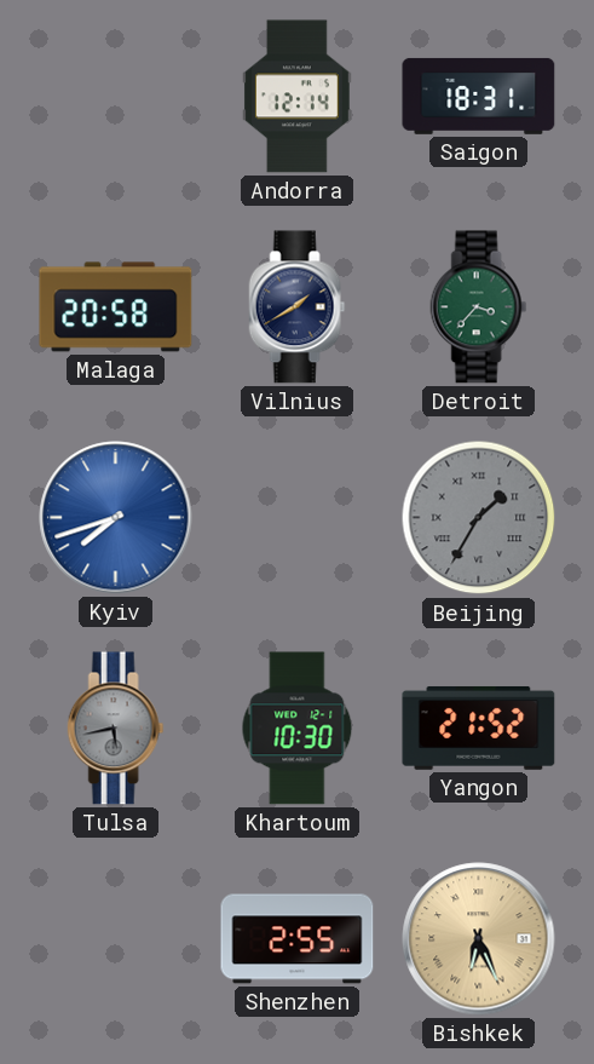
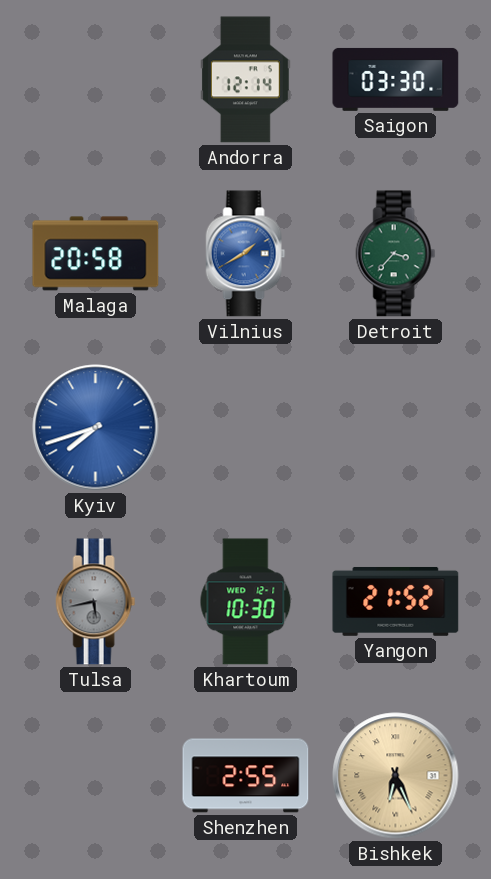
Saigon: 18:31 -> 03:30
Vilnius dial: navy -> blue
Beijing: 1:35 -> none
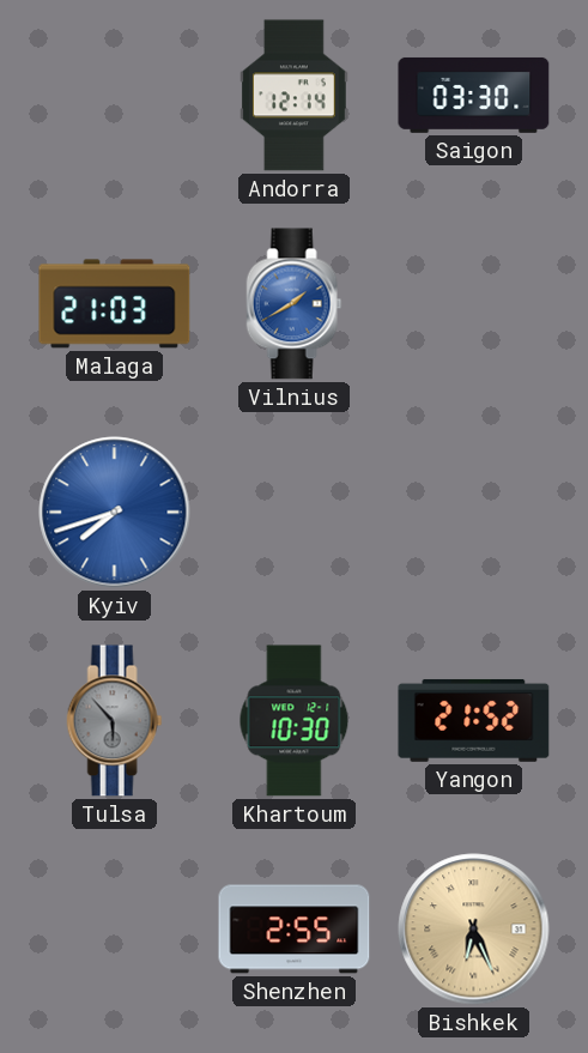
Malaga: 20:58 -> 21:03
Detroit: 3:37 -> none
Tulsa: 5:43 -> 5:53
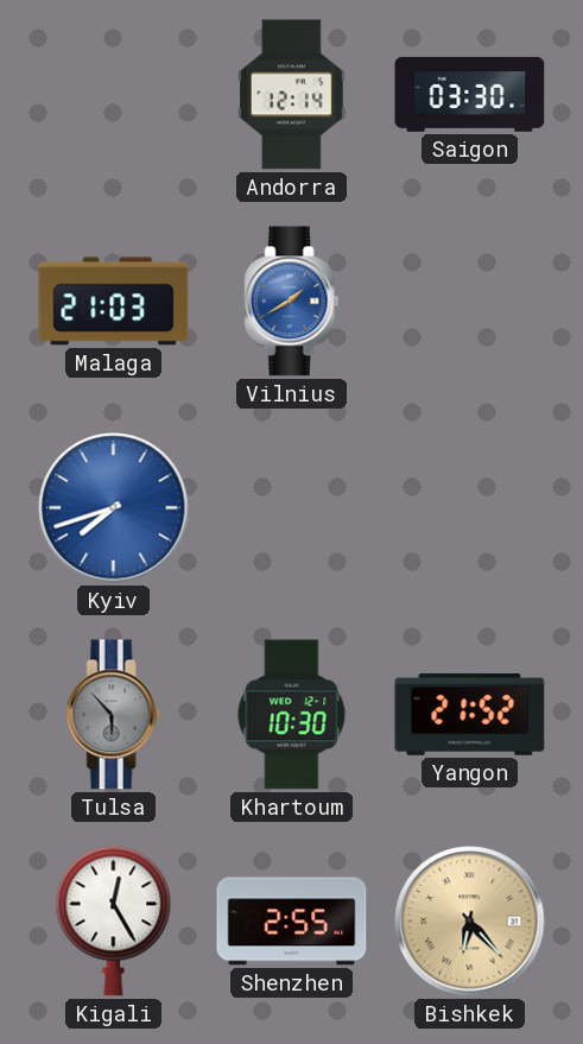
Kigali: none -> 12:25
Bishkek: 6:26 -> 6:23
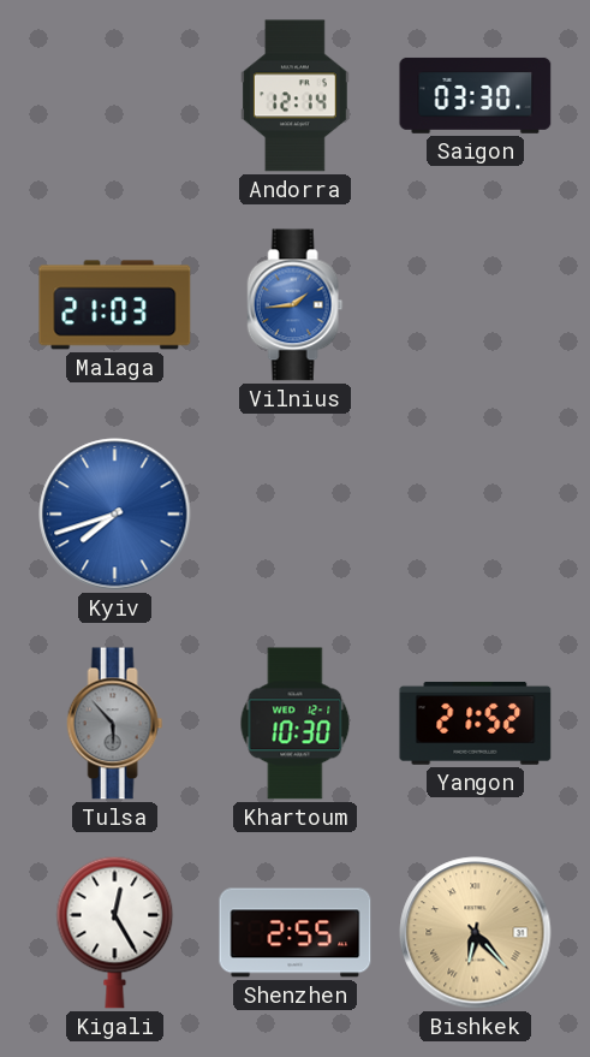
Vilnius: 1:40 -> 1:44
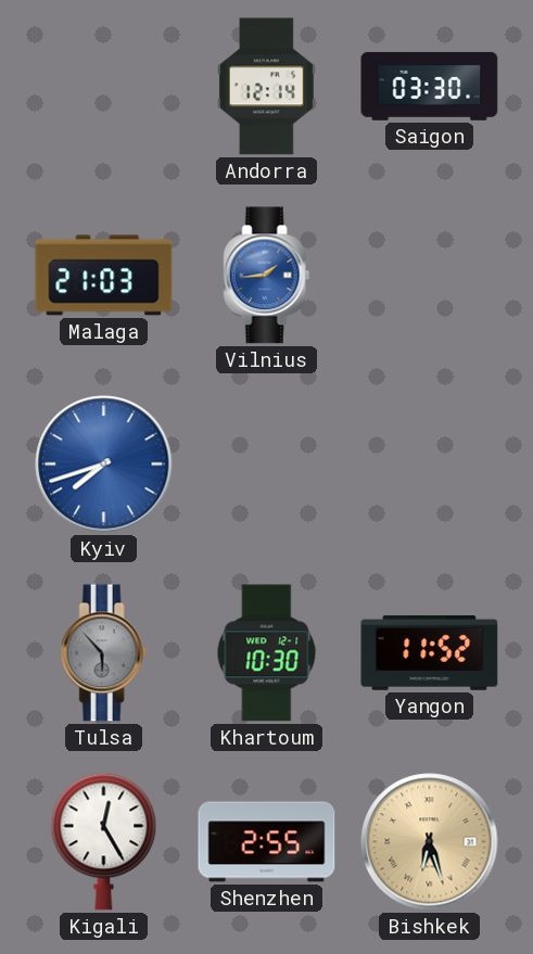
Yangon: 21:52 -> 11:52
Bishkek: 6:23 -> 6:27
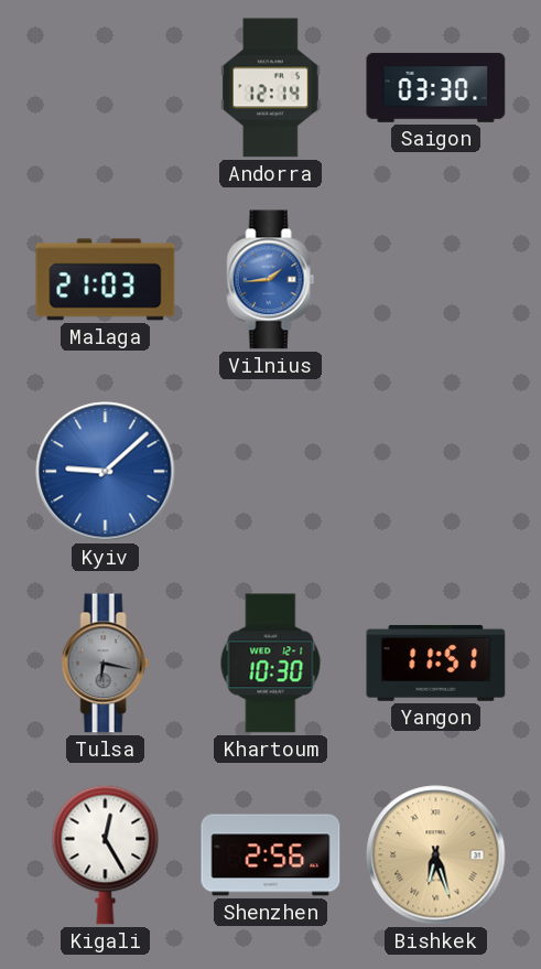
Kyiv: 7:42 -> 9:08
Tulsa: 5:53 -> 6:17
Yangon: 11:52 -> 11:51
Shenzhen: 2:55 -> 2:56
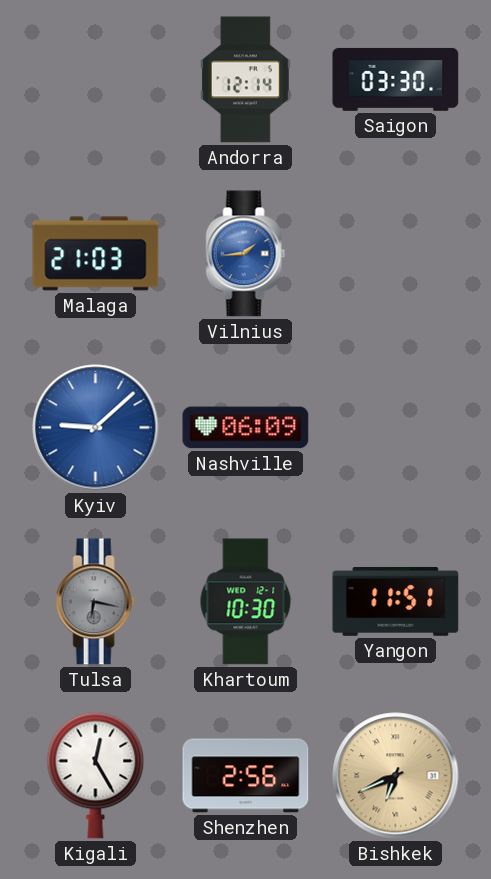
Nashville: none -> 06:09
Bishkek: 6:27 -> 6:41
